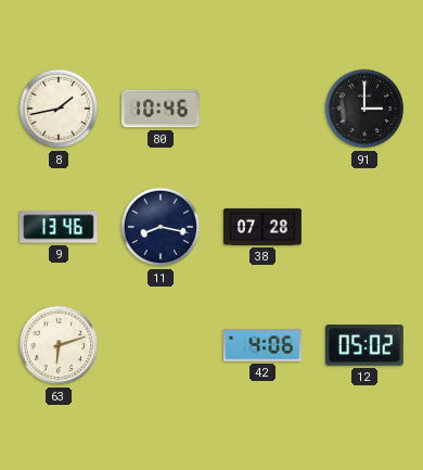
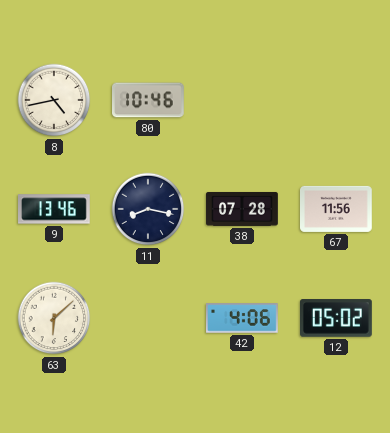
8: 1:43 -> 4:43
91: 3:00 -> none
67: none -> 11:56
63: 6:12 -> 6:08
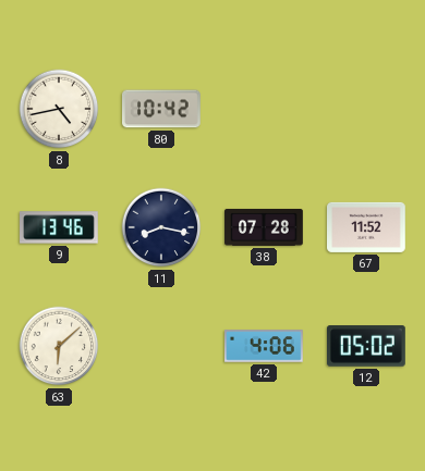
80: 10:46 -> 10:42
67: 11:56 -> 11:52
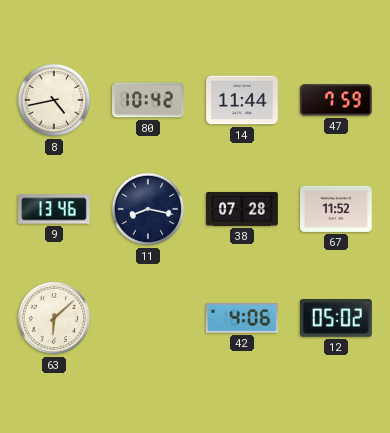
14: none -> 11:44
47: none -> 7:59
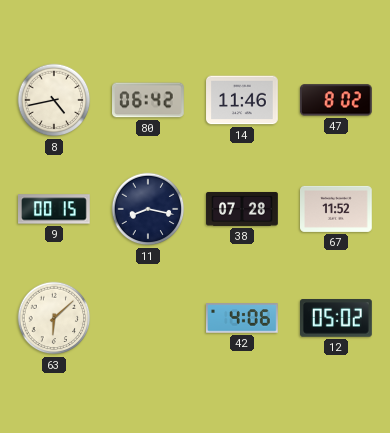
80: 10:42 -> 06:42
14: 11:44 -> 11:46
47: 7:59 -> 8:02
9: 13:46 -> 00:15
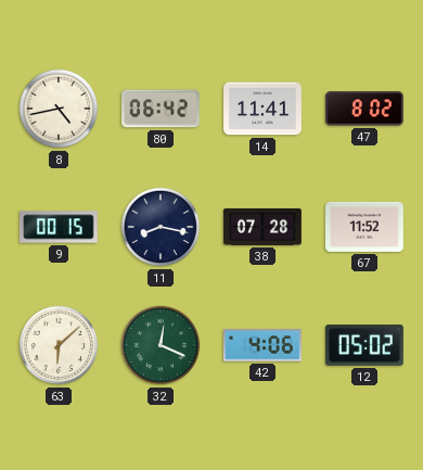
14: 11:46 -> 11:41
32: none -> 12:19
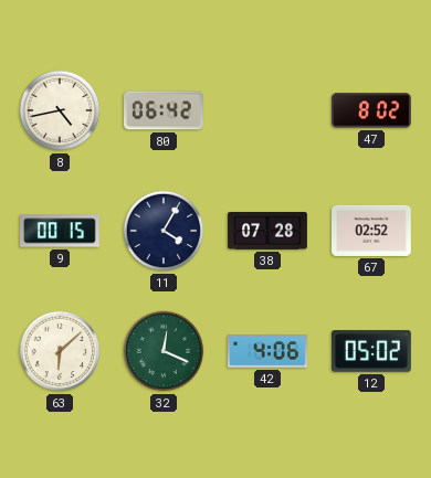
14: 11:41 -> none
11: 8:17 -> 4:05
67: 11:52 -> 02:52
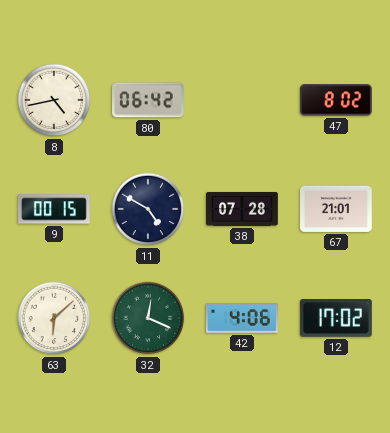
11: 4:05 -> 4:50
67: 02:52 -> 21:01
12: 05:02 -> 17:02
